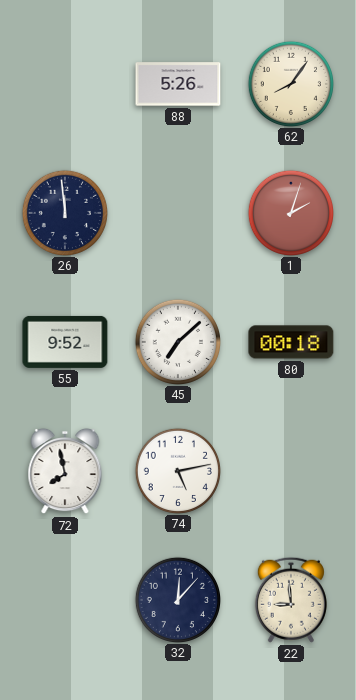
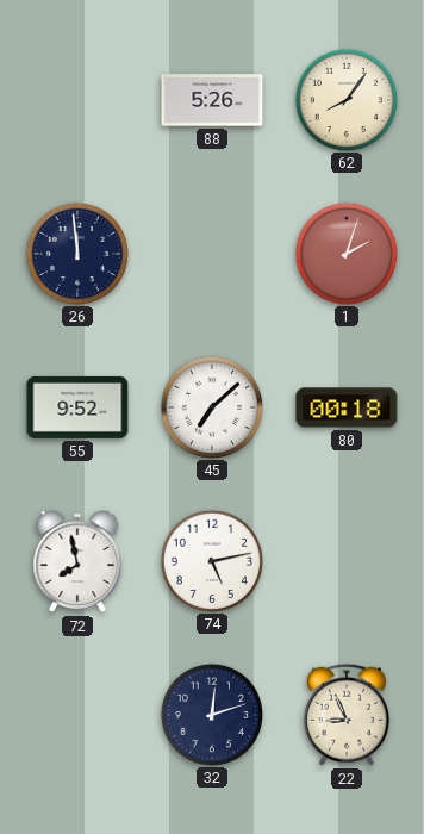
32: 12:07 -> 12:12
22: 8:59 -> 8:56
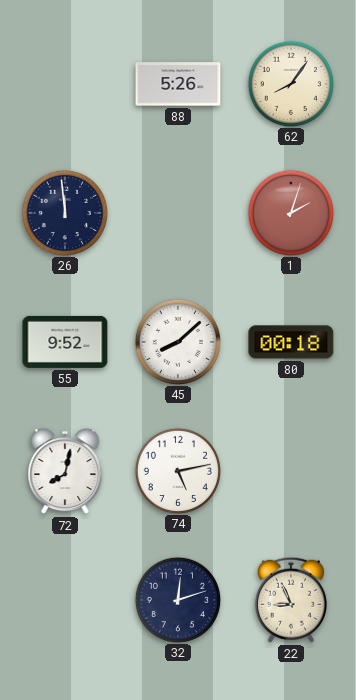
45: 7:08 -> 8:08
72: 7:58 -> 8:02
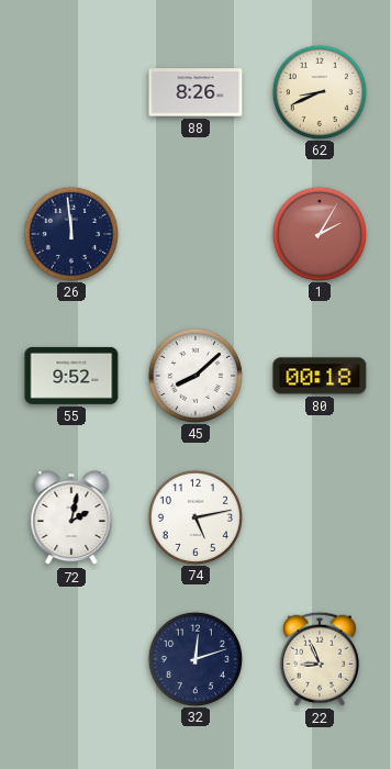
88: 5:26 -> 8:26
62: 8:06 -> 8:41
1: 2:03 -> 2:05
72: 8:02 -> 2:02
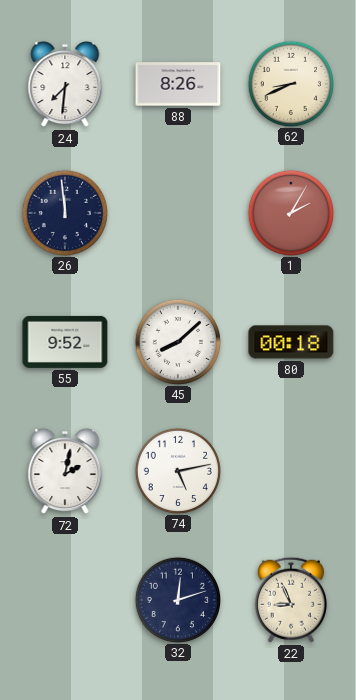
24: none -> 7:31
